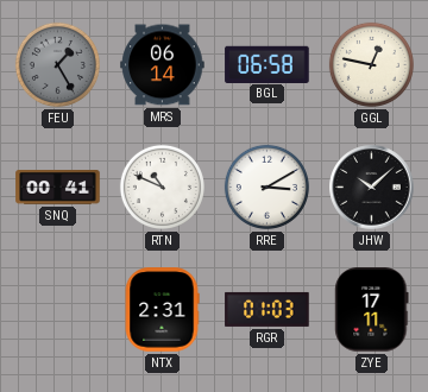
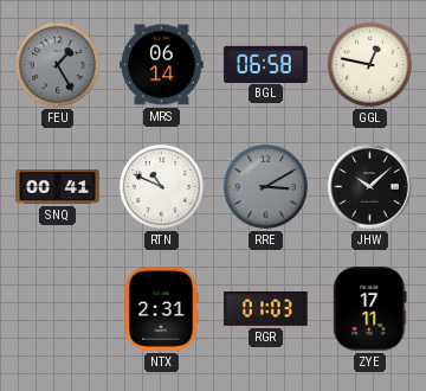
RRE dial: white -> grey
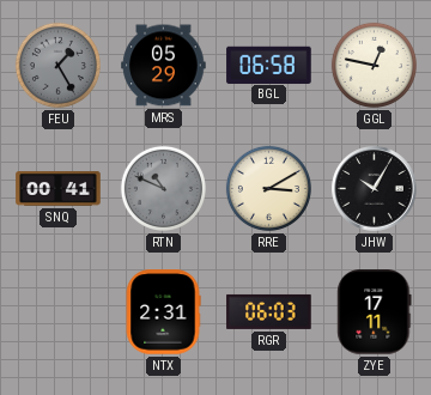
MRS: 06:14 -> 05:29
RTN dial: white -> grey
RRE dial: grey -> cream
JHW: 10:08 -> 10:05
RGR: 01:03 -> 06:03
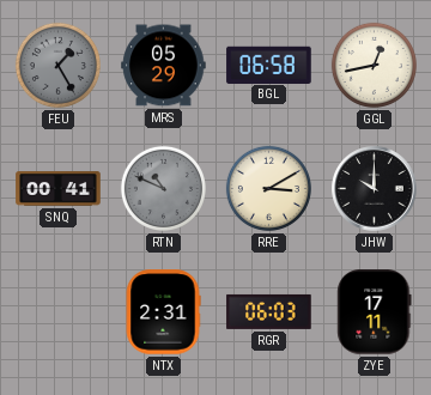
GGL: 12:47 -> 12:43
JHW: 10:05 -> 10:00
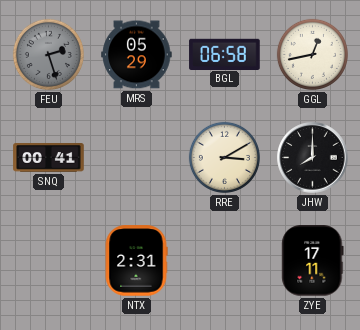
FEU: 1:25 -> 2:27
RTN: 10:49 -> none
JHW: 10:00 -> 8:00
RGR: 06:03 -> none
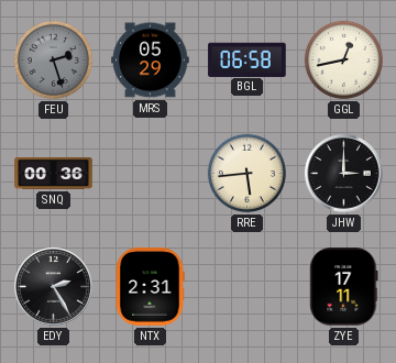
SNQ: 00:41 -> 00:36
RRE: 3:10 -> 5:44
JHW: 8:00 -> 3:00
EDY: none -> 2:25
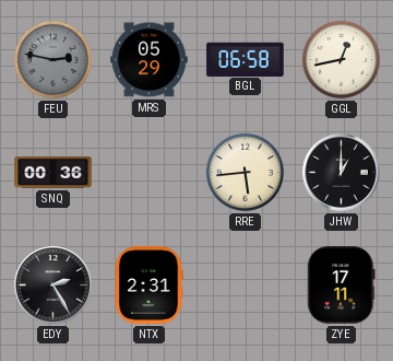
FEU: 2:27 -> 2:47
JHW: 3:00 -> 1:00
